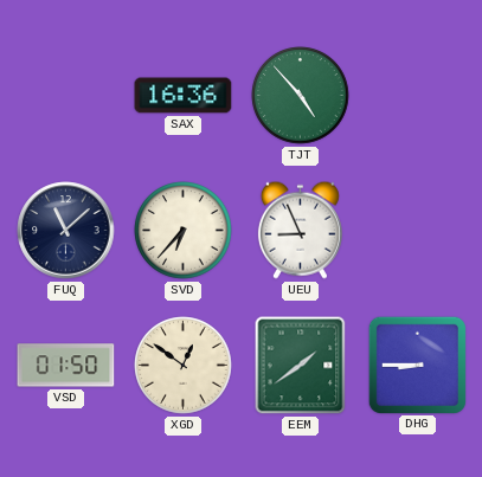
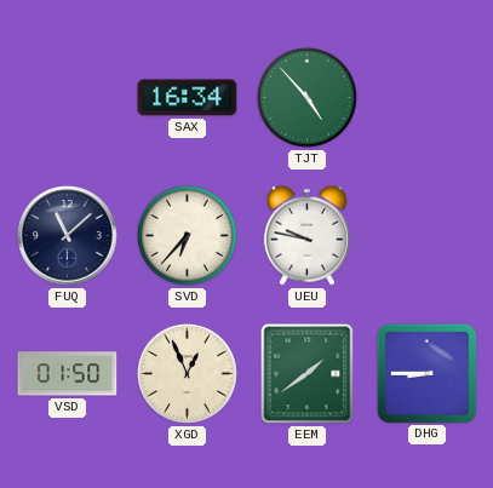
SAX: 16:36 -> 16:34
UEU: 8:56 -> 9:47
XGD: 12:51 -> 12:56
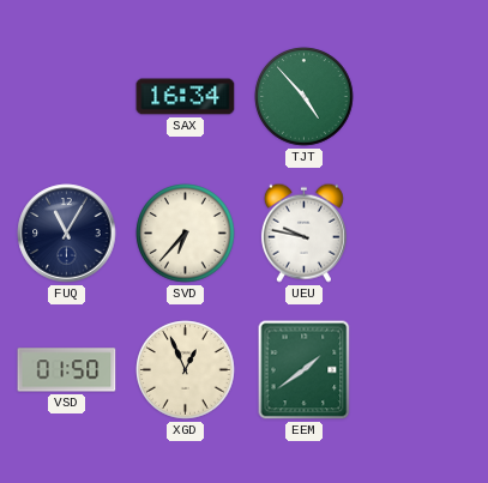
FUQ: 11:08 -> 11:05
DHG: 8:45 -> none
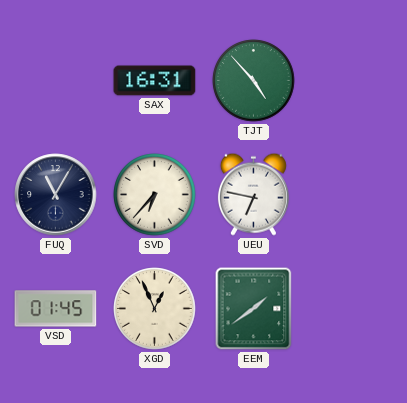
SAX: 16:34 -> 16:31
UEU: 9:47 -> 6:47
VSD: 01:50 -> 01:45
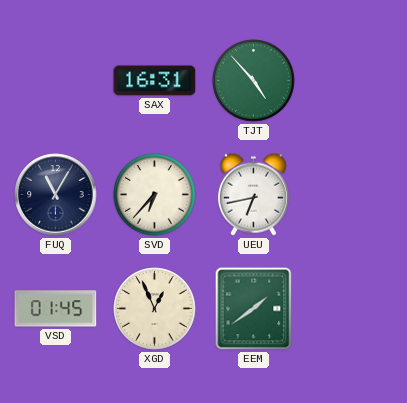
UEU: 6:47 -> 6:43
